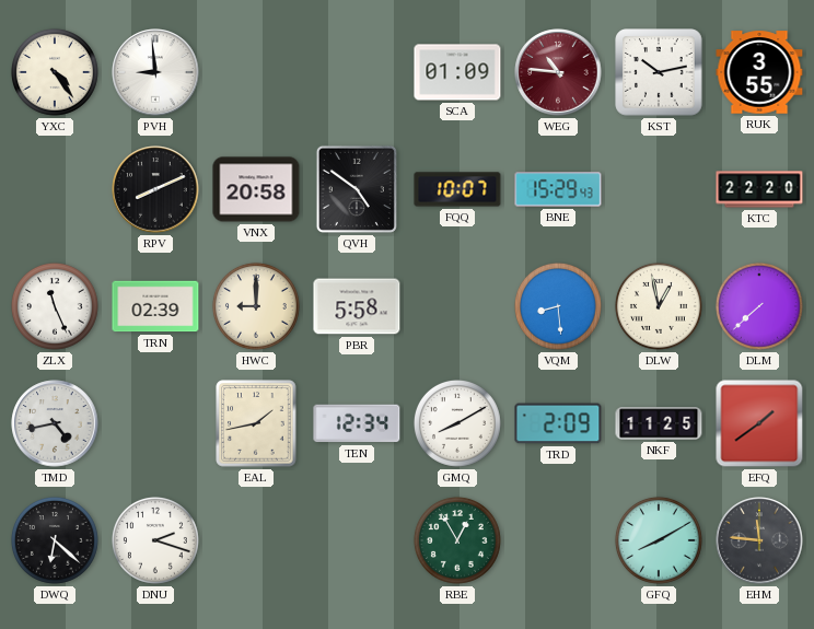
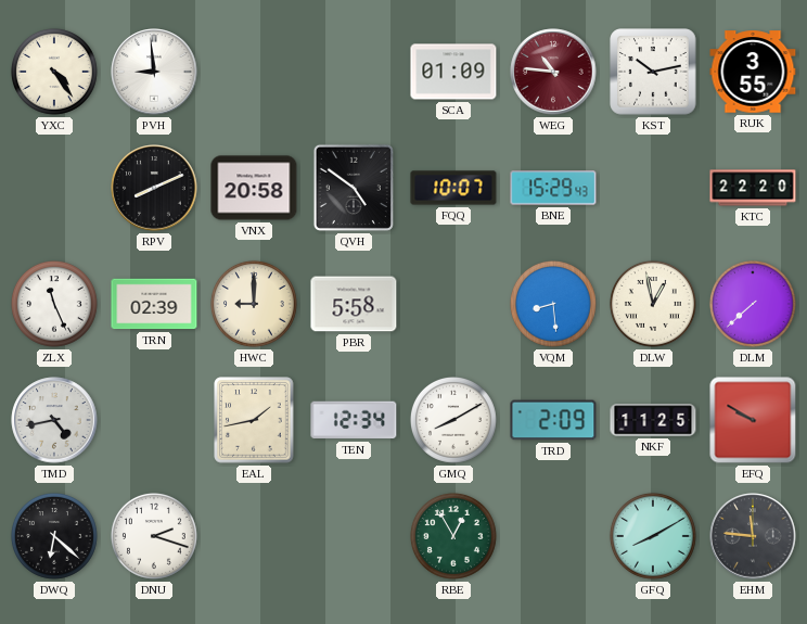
EFQ: 1:39 -> 9:50
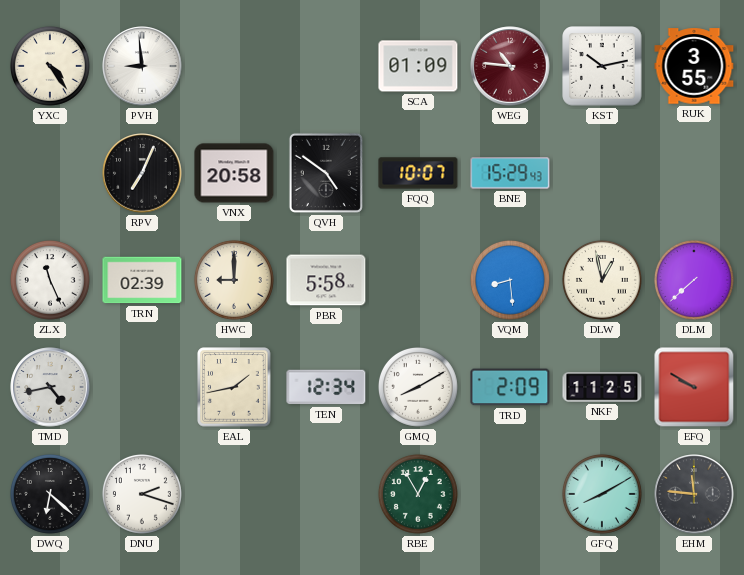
RPV: 8:11 -> 7:04
KTC: 22:20 -> none
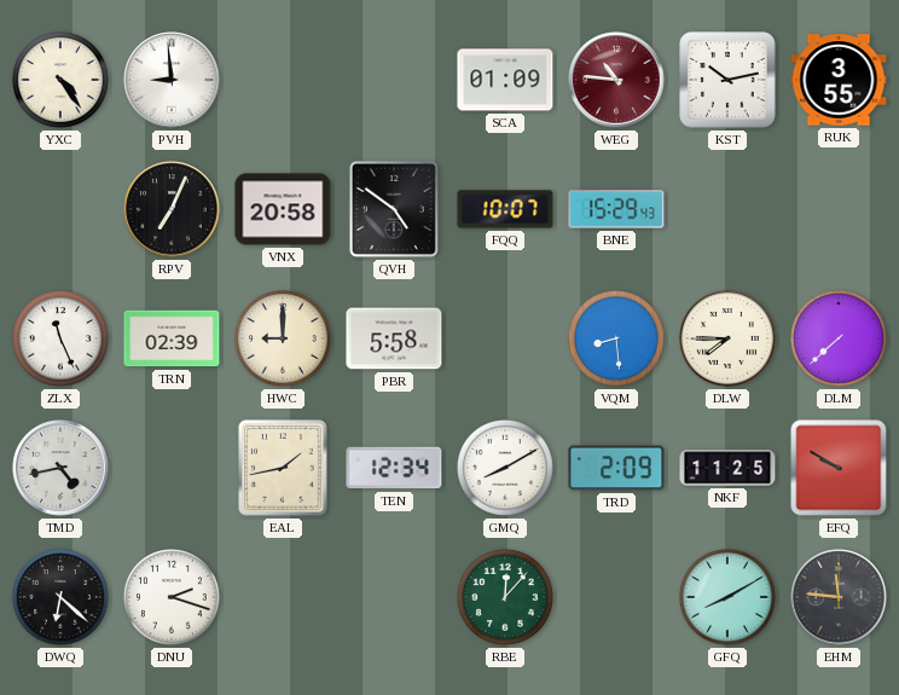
DLW: 12:58 -> 7:45
RBE: 12:55 -> 12:07
